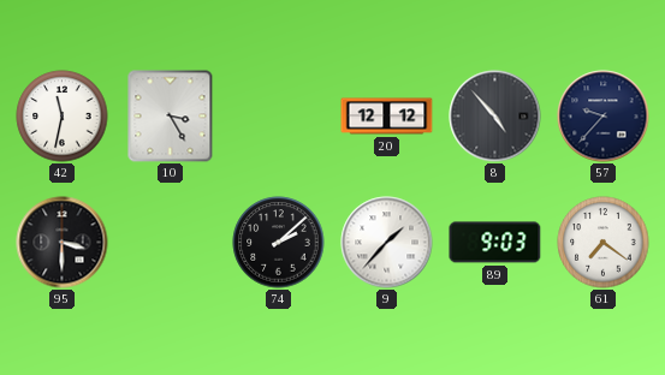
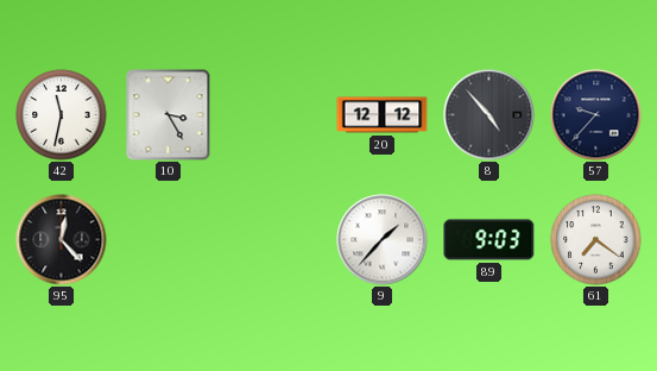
95: 3:30 -> 12:23
74: 2:08 -> none
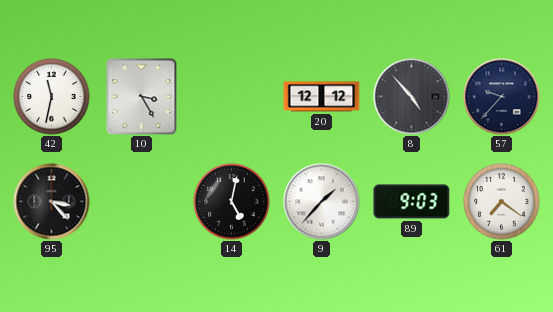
95: 12:23 -> 3:23
14: none -> 5:02
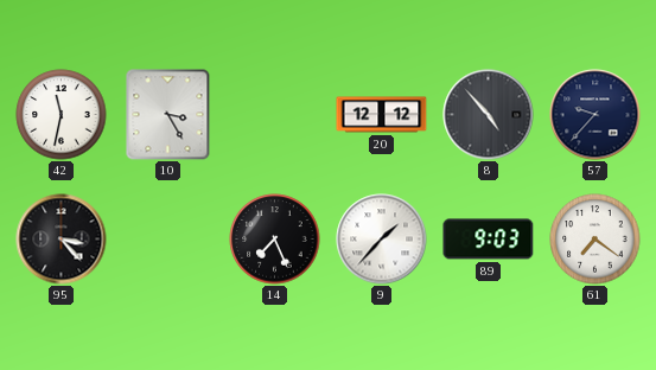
14: 5:02 -> 7:26
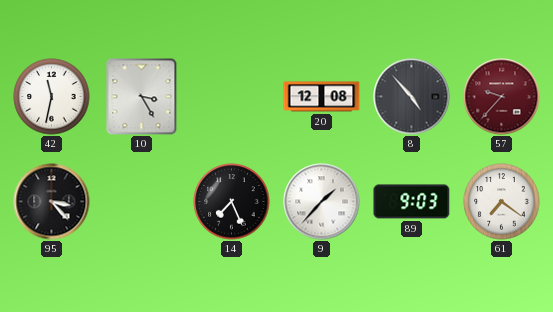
20: 12:12 -> 12:08
57 dial: navy -> burgundy
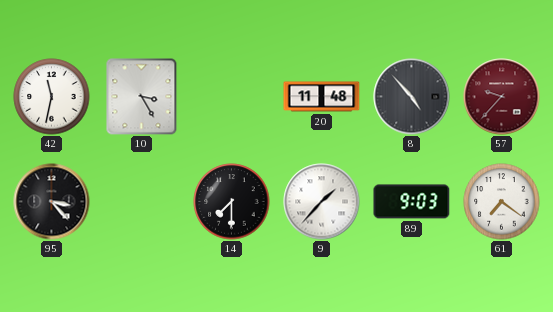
20: 12:08 -> 11:48
14: 7:26 -> 7:30
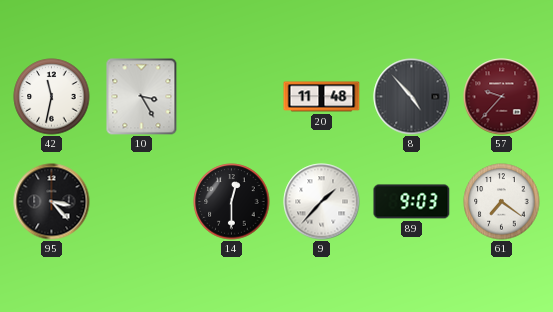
14: 7:30 -> 12:30
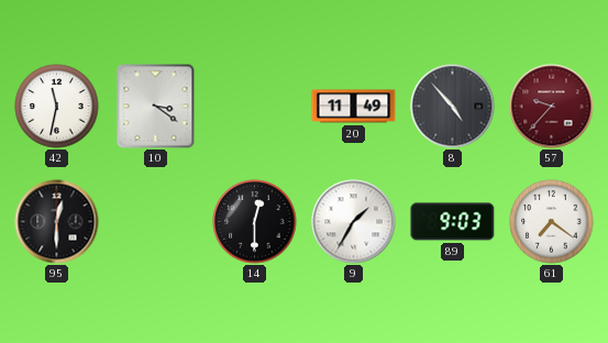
10: 3:25 -> 3:21
20: 11:48 -> 11:49
95: 3:23 -> 12:30
9: 1:37 -> 1:35
